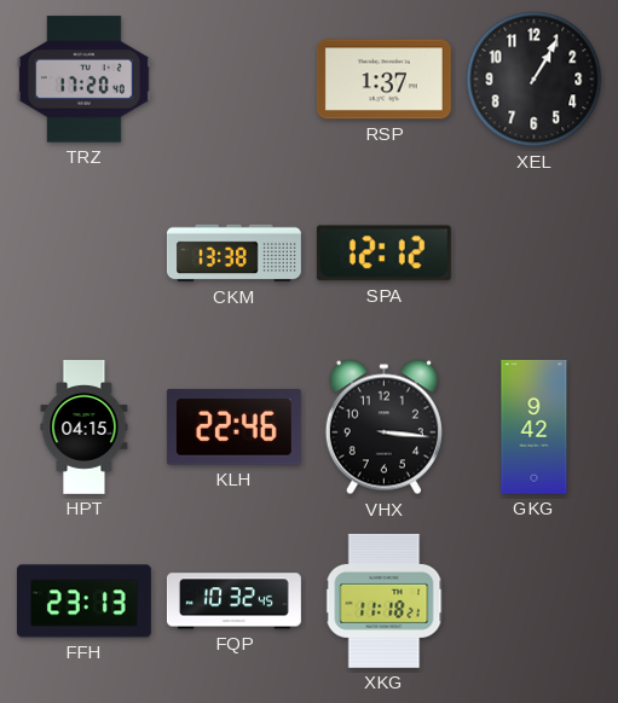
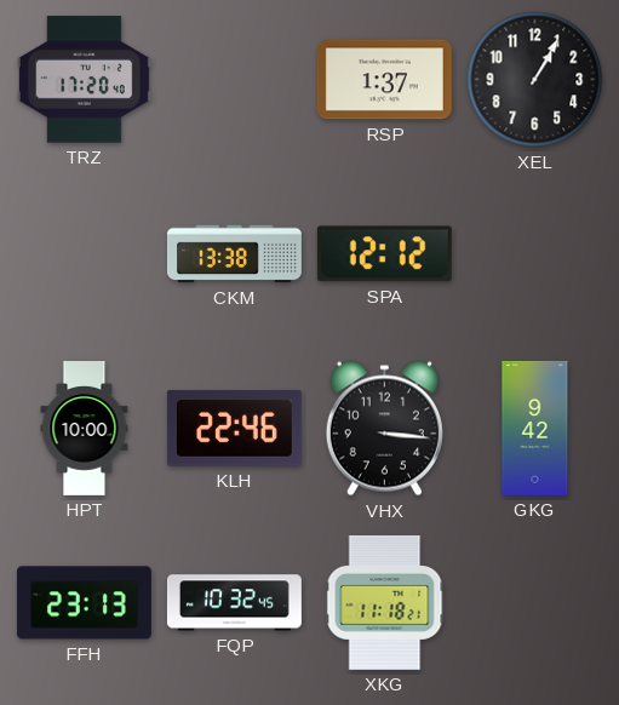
HPT: 04:15 -> 10:00
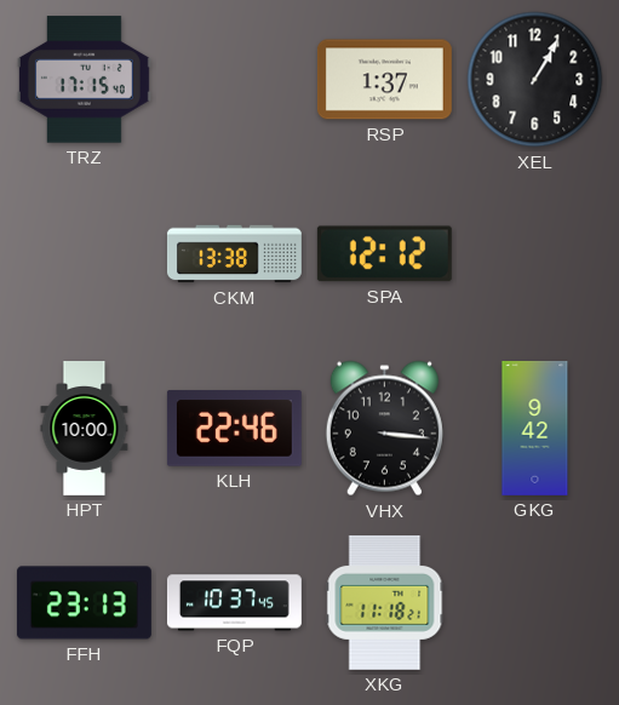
TRZ: 17:20 -> 17:15
FQP: 10:32 -> 10:37
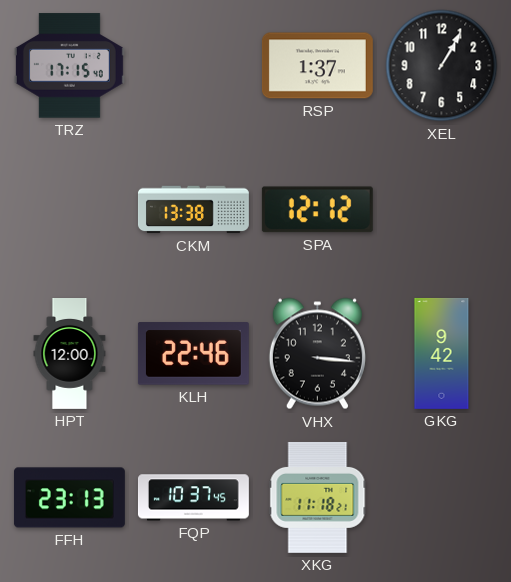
HPT: 10:00 -> 12:00
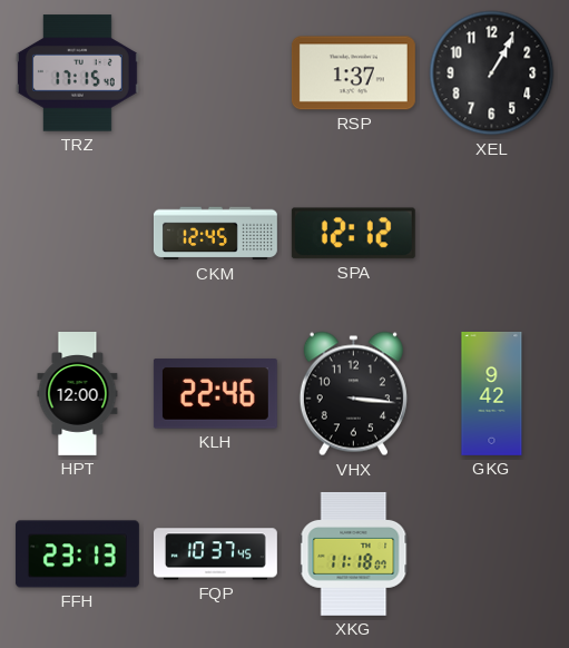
CKM: 13:38 -> 12:45
XKG: 11:18:21 -> 11:18:07
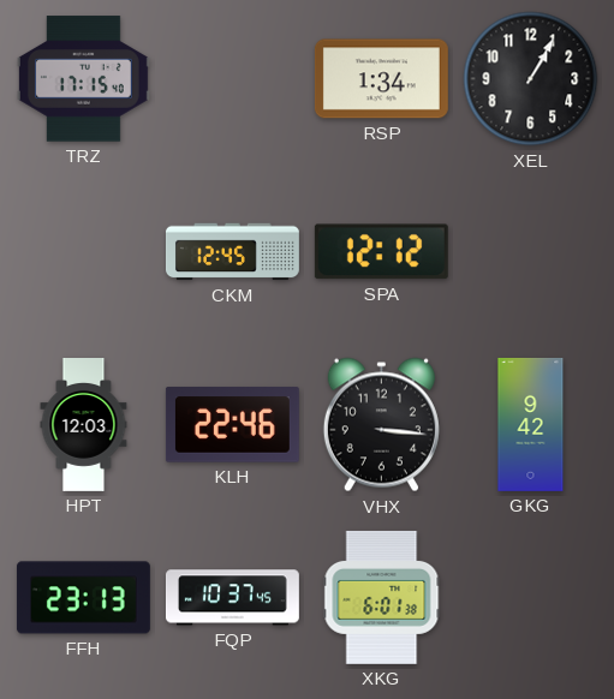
RSP: 1:37 -> 1:34
HPT: 12:00 -> 12:03
XKG: 11:18 -> 6:01
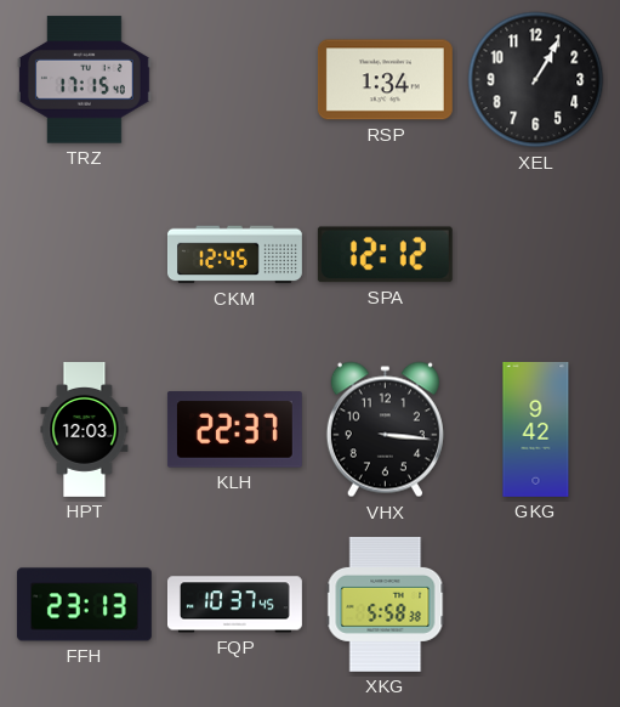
KLH: 22:46 -> 22:37
XKG: 6:01 -> 5:58
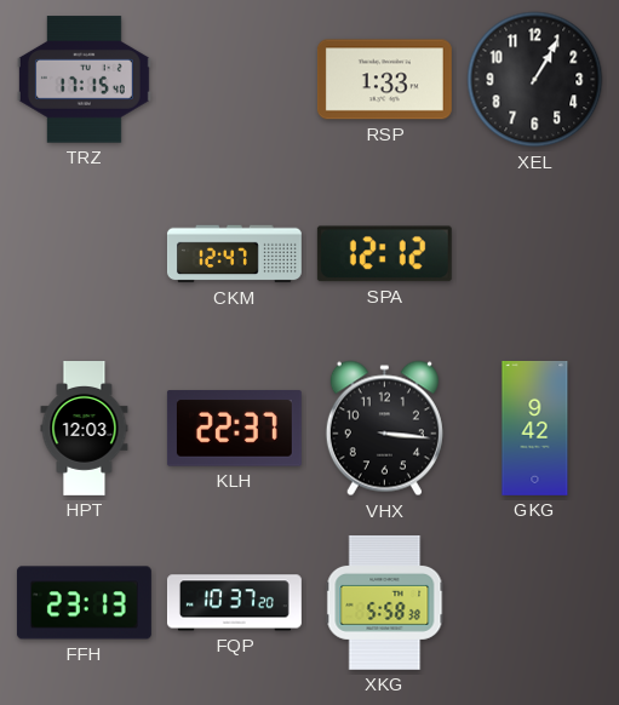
RSP: 1:34 -> 1:33
CKM: 12:45 -> 12:47
FQP: 10:37:45 -> 10:37:20
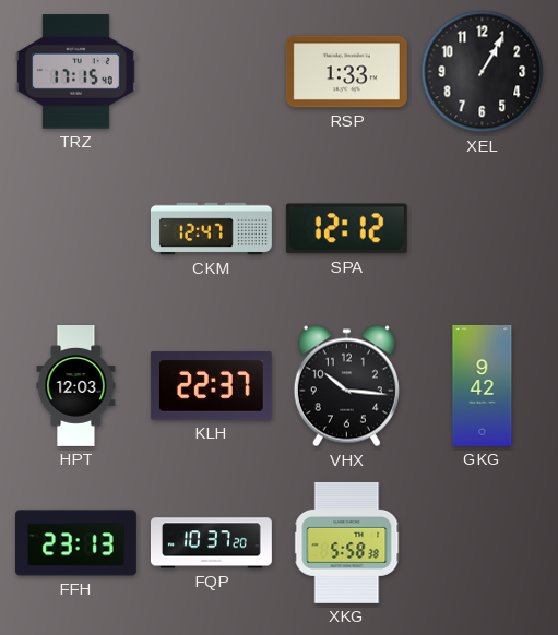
VHX: 3:16 -> 10:16
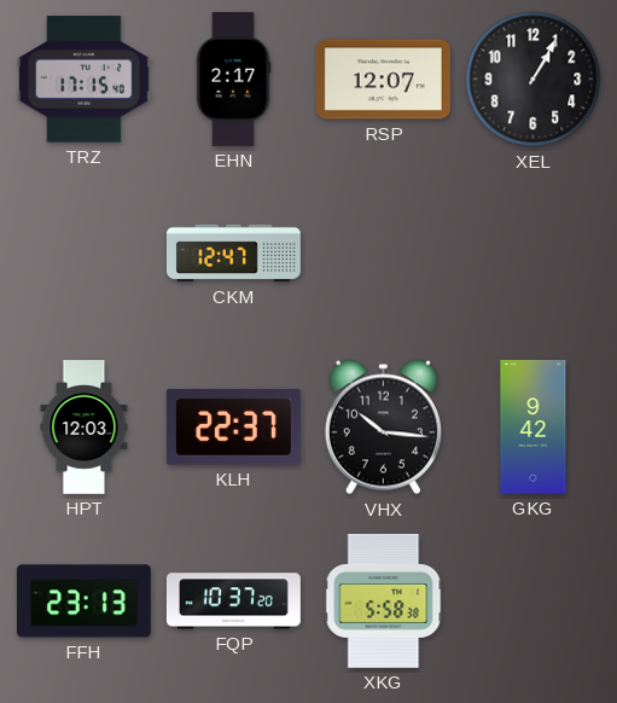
EHN: none -> 2:17
RSP: 1:33 -> 12:07
SPA: 12:12 -> none
